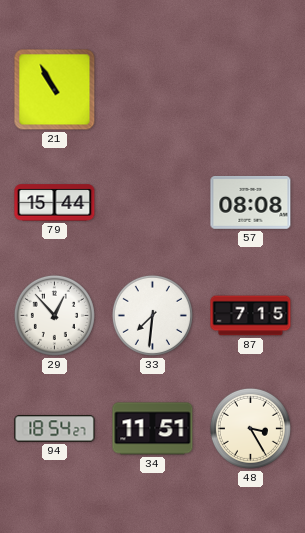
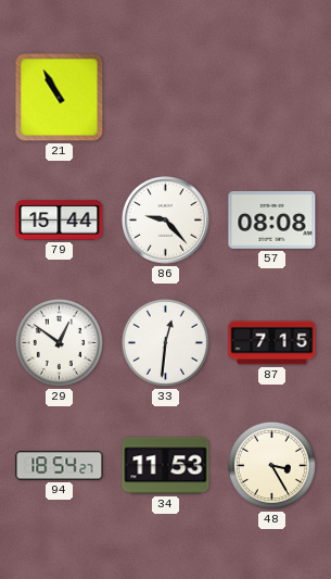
86: none -> 9:23
29: 12:53 -> 12:51
33: 7:31 -> 12:31
34: 11:51 -> 11:53
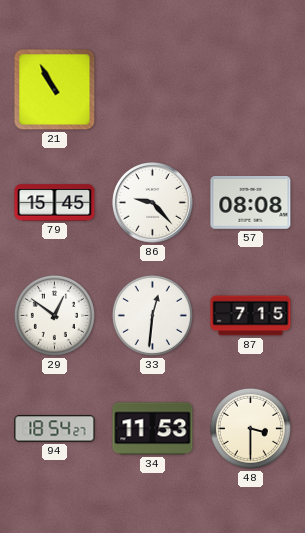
79: 15:44 -> 15:45
48: 3:25 -> 3:30
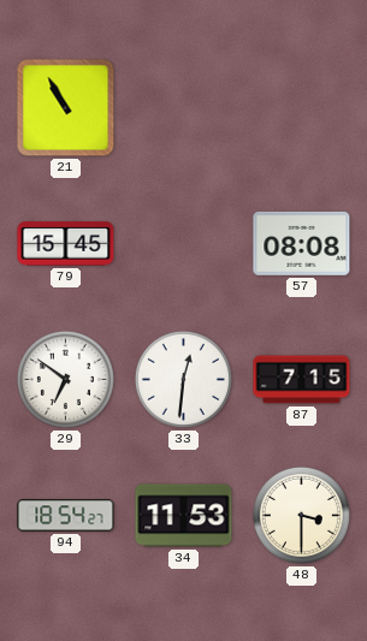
86: 9:23 -> none
29: 12:51 -> 6:51
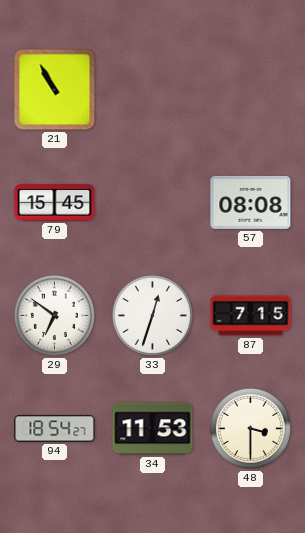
33: 12:31 -> 12:33
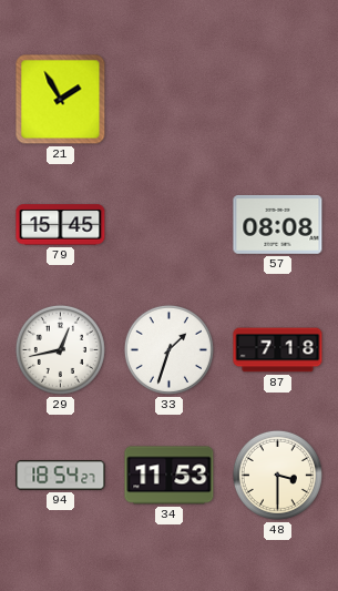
21: 10:55 -> 1:55
29: 6:51 -> 12:43
33: 12:33 -> 1:33
87: 7:15 -> 7:18
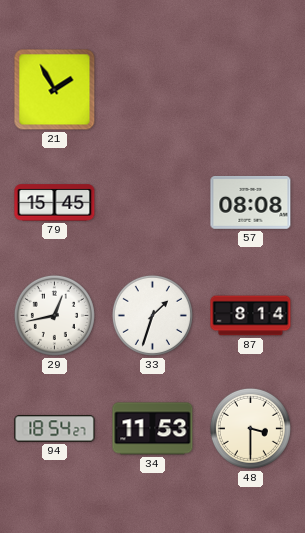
87: 7:18 -> 8:14
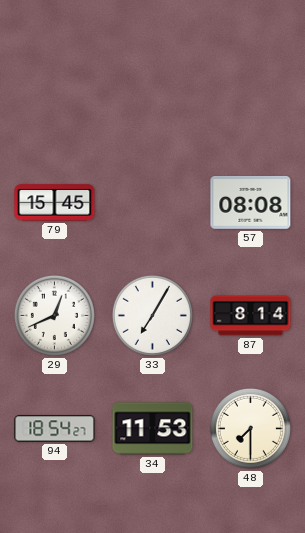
21: 1:55 -> none
29: 12:43 -> 12:41
33: 1:33 -> 7:05
48: 3:30 -> 7:30
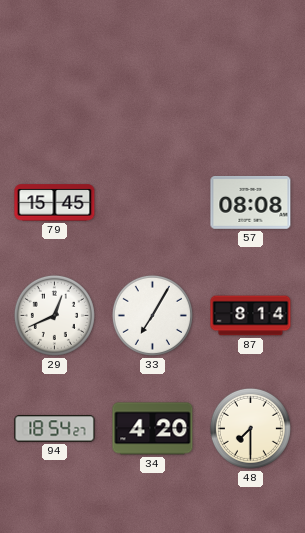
34: 11:53 -> 4:20
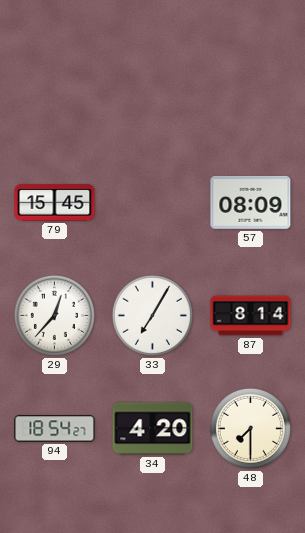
57: 08:08 -> 08:09
29: 12:41 -> 12:37
